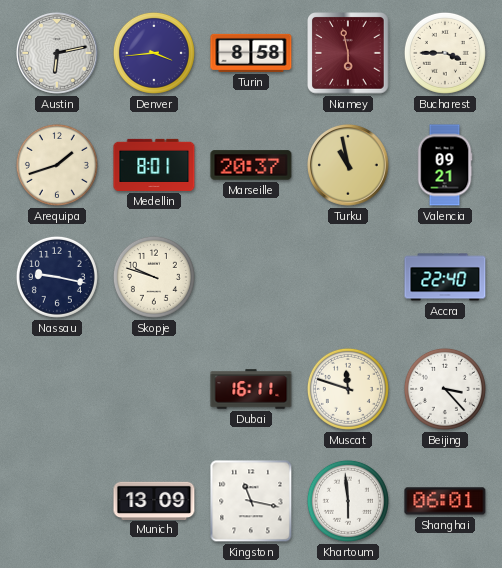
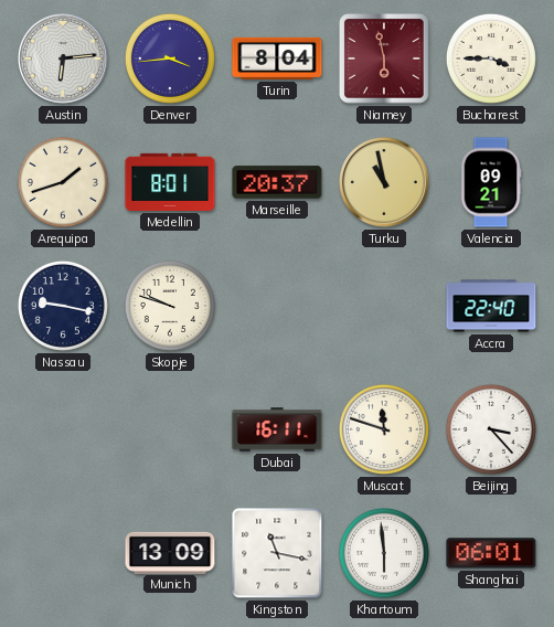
Austin: 6:13 -> 6:14
Turin: 8:58 -> 8:04
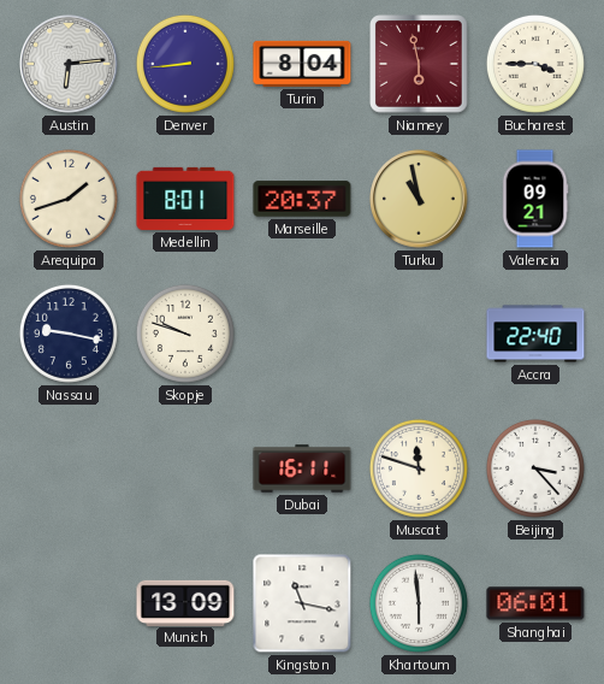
Denver: 3:44 -> 8:44
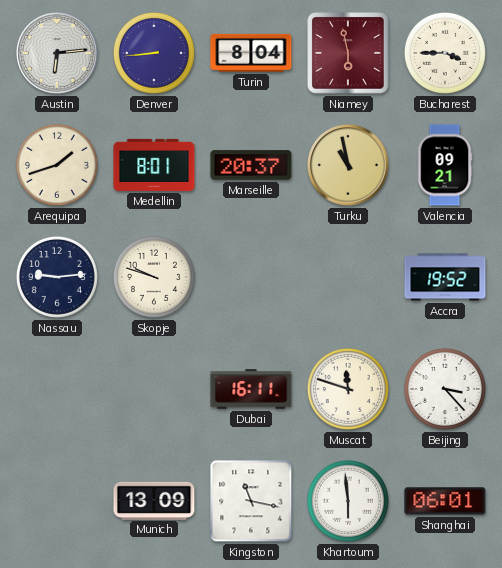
Nassau: 9:17 -> 9:14
Accra: 22:40 -> 19:52
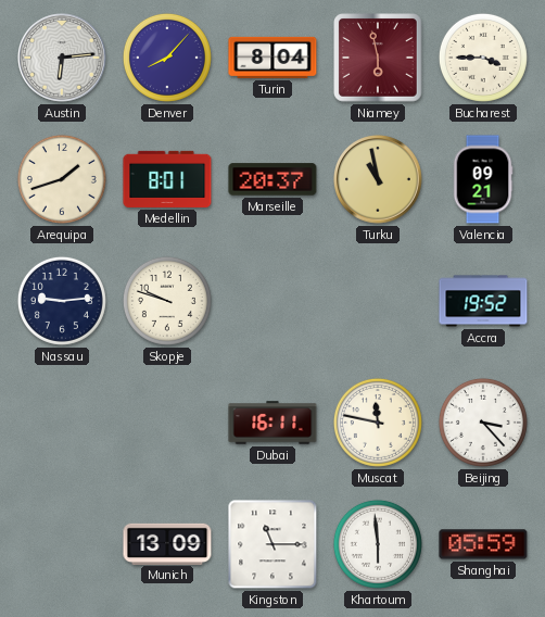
Denver: 8:44 -> 8:07
Muscat: 11:48 -> 11:47
Kingston: 11:17 -> 11:15
Shanghai: 06:01 -> 05:59
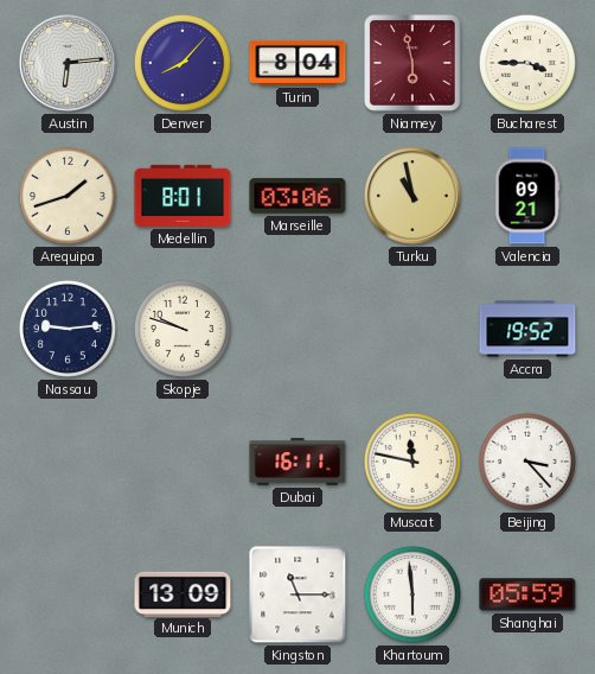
Marseille: 20:37 -> 03:06
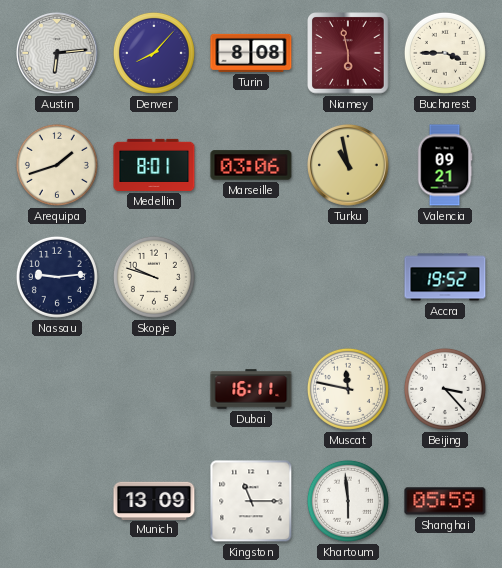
Turin: 8:04 -> 8:08
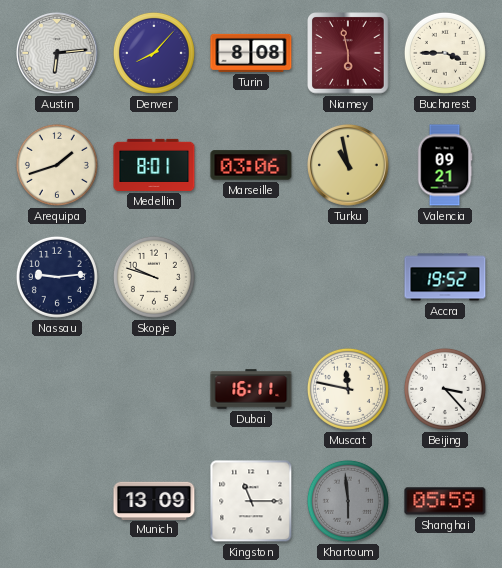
Khartoum dial: white -> grey
